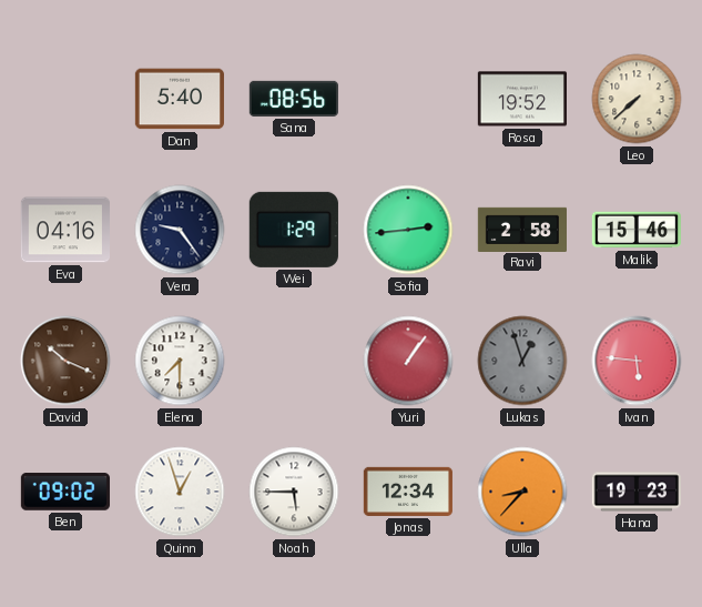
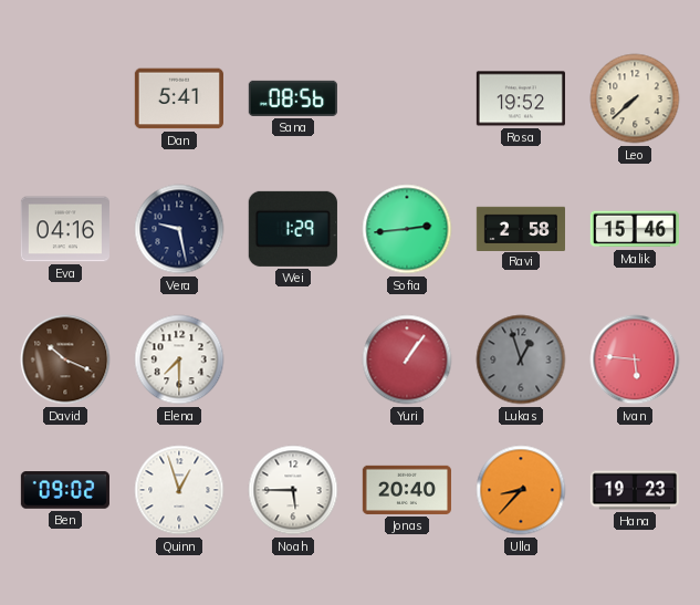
Dan: 5:40 -> 5:41
Vera: 9:24 -> 9:28
Jonas: 12:34 -> 20:40
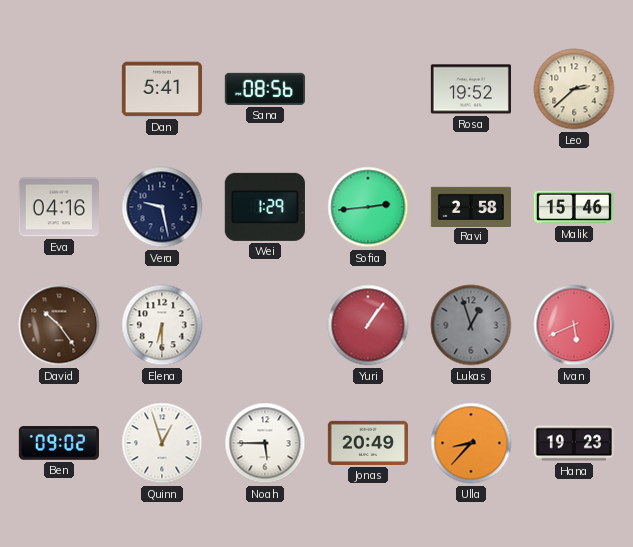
Leo: 7:38 -> 2:38
David: 10:19 -> 10:24
Elena: 7:30 -> 6:30
Ivan: 5:46 -> 5:41
Jonas: 20:40 -> 20:49
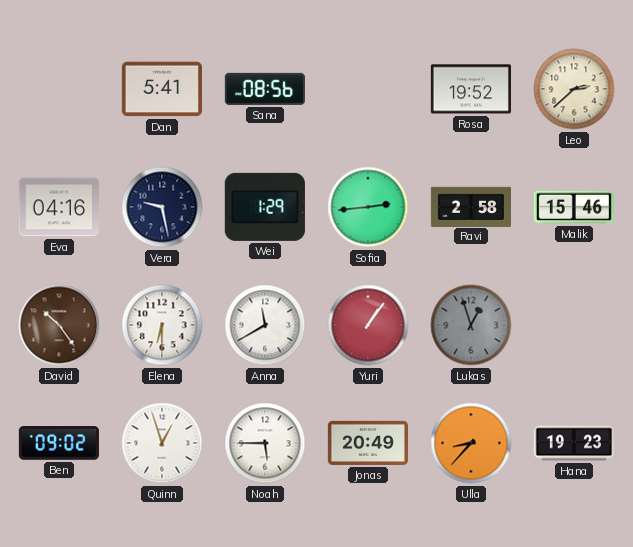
Anna: none -> 11:40
Ivan: 5:41 -> none
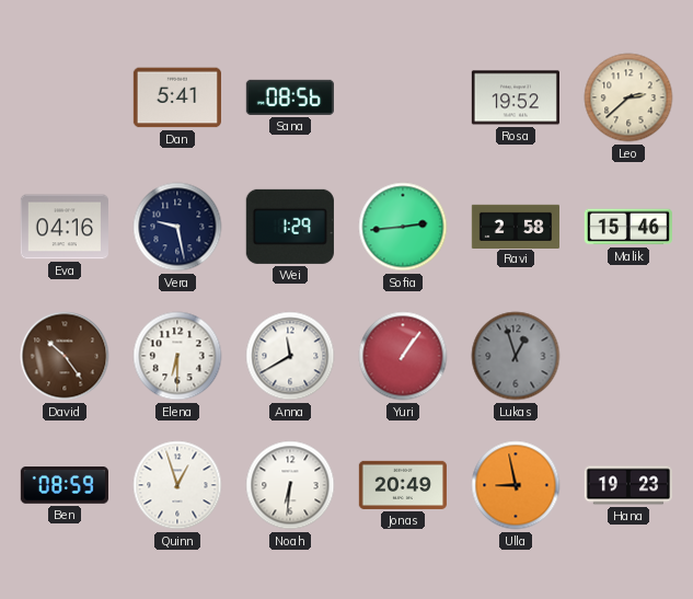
Ben: 09:02 -> 08:59
Noah: 5:45 -> 6:31
Ulla: 8:37 -> 8:58
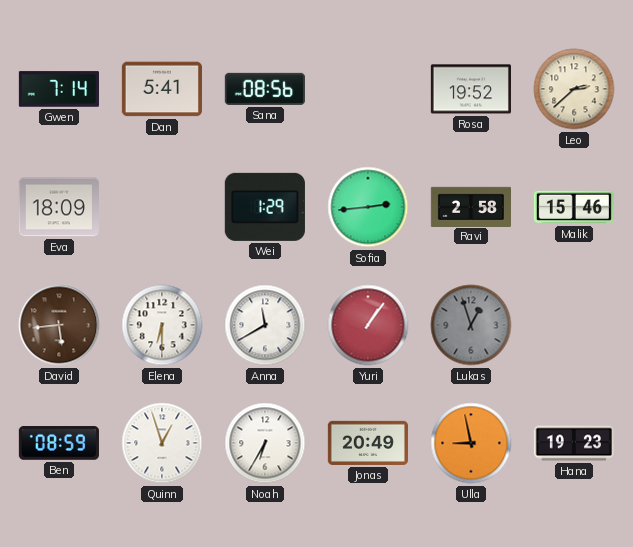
Gwen: none -> 7:14
Eva: 04:16 -> 18:09
Vera: 9:28 -> none
David: 10:24 -> 5:44
Noah: 6:31 -> 6:35
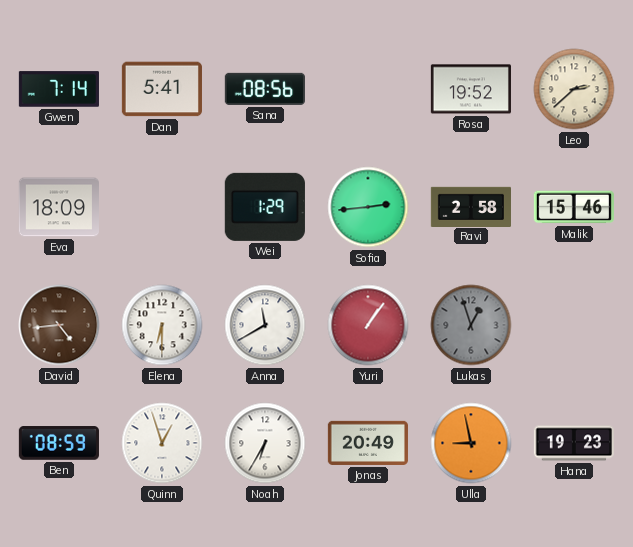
David: 5:44 -> 4:44
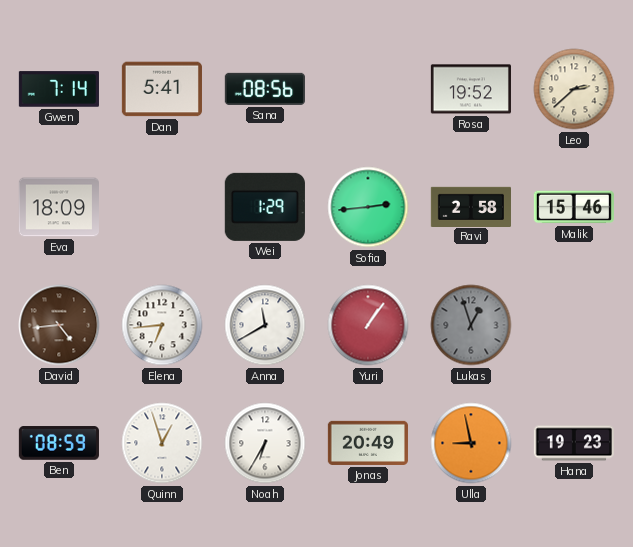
Elena: 6:30 -> 6:44
